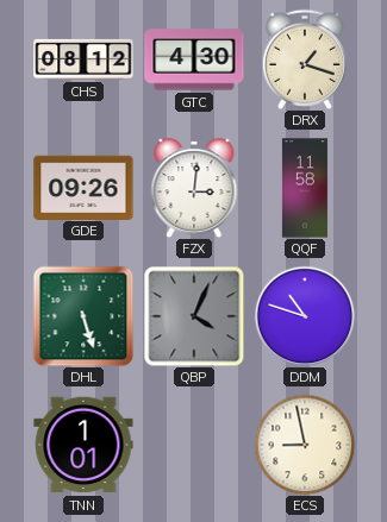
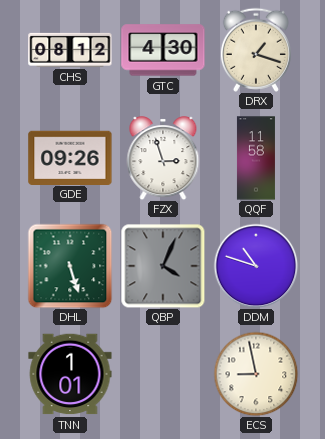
FZX: 3:01 -> 2:57
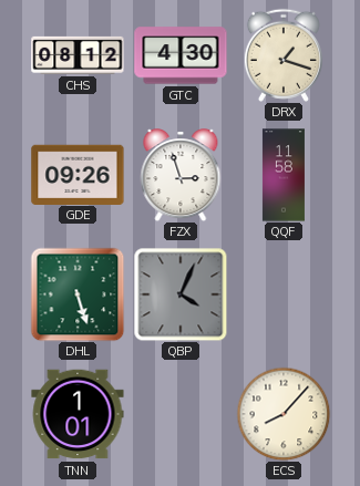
DDM: 10:48 -> none
ECS: 8:58 -> 8:07
